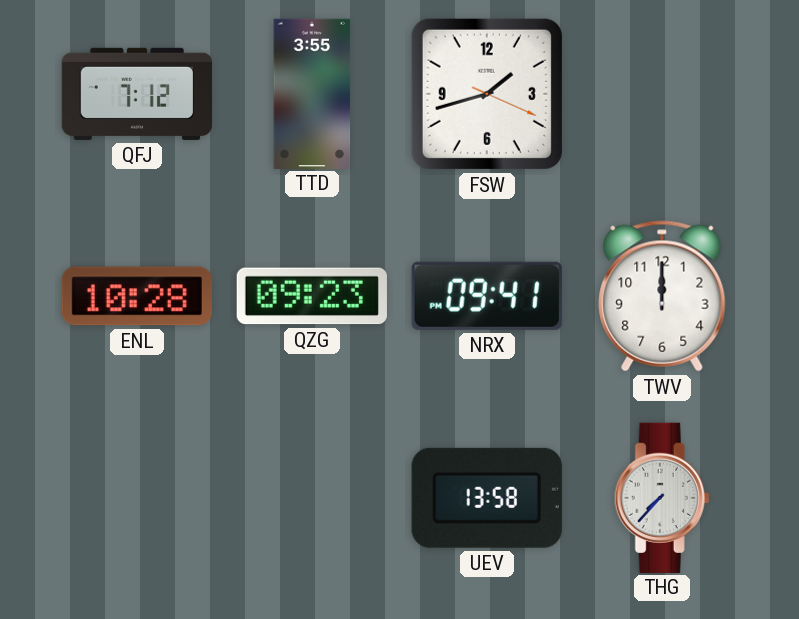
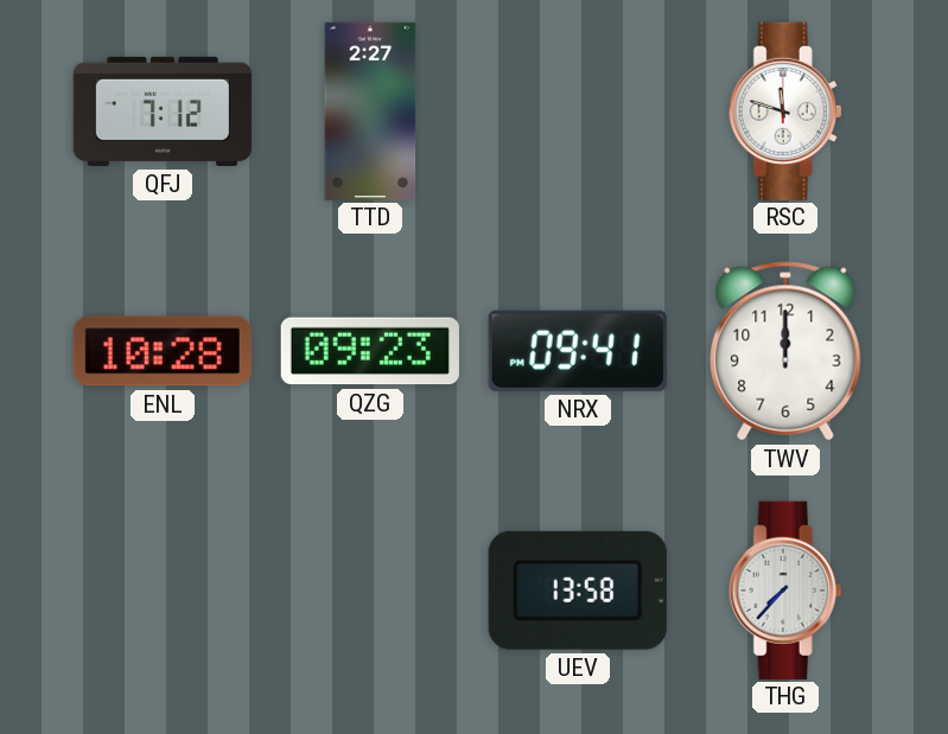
TTD: 3:55 -> 2:27
FSW: 1:42 -> none
RSC: none -> 11:48
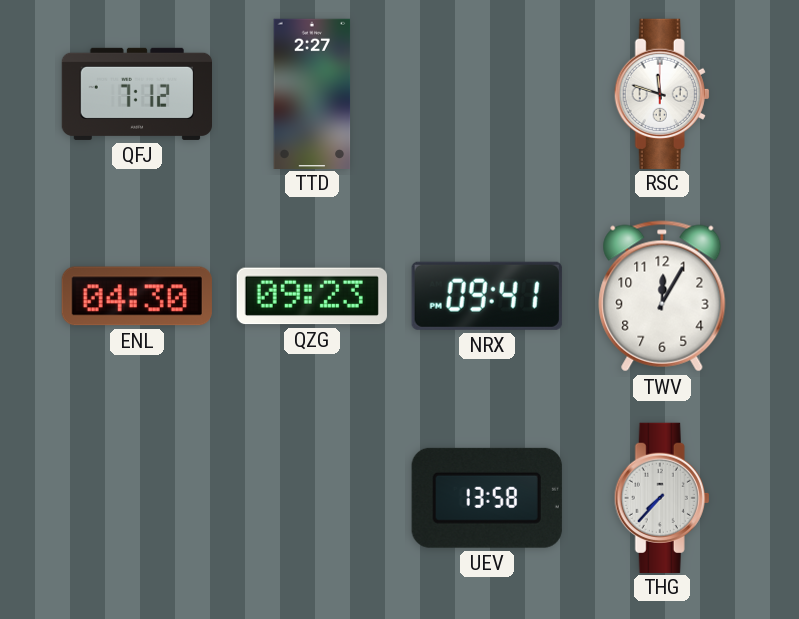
ENL: 10:28 -> 04:30
TWV: 12:00 -> 12:05
